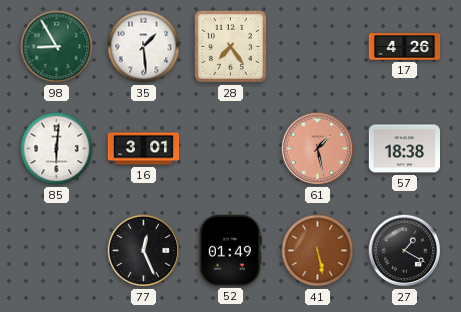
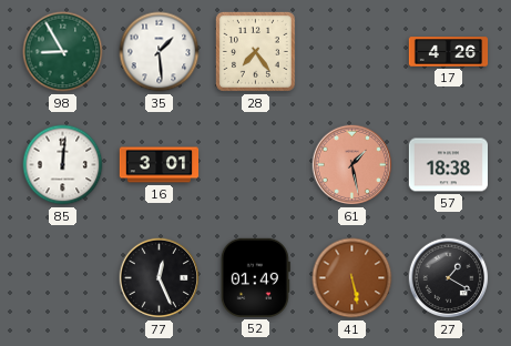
85: 6:01 -> 12:01
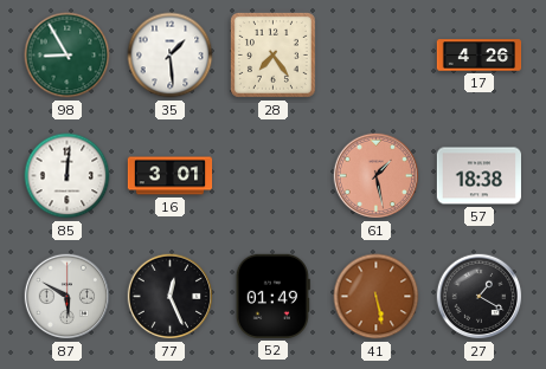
87: none -> 5:50
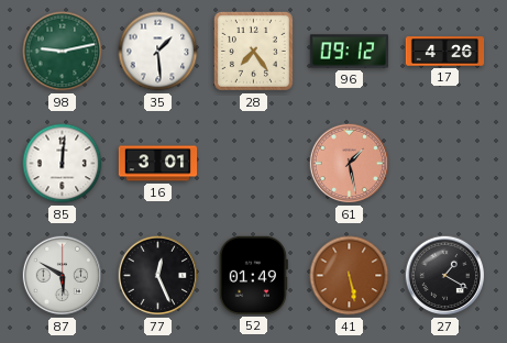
98: 8:55 -> 9:13
96: none -> 09:12
57: 18:38 -> none
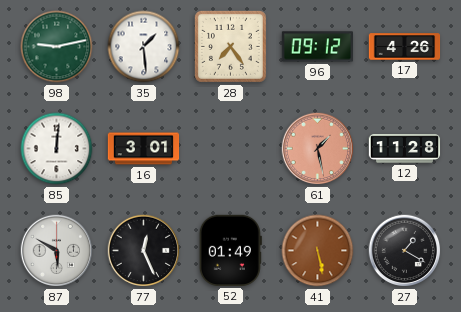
12: none -> 11:28
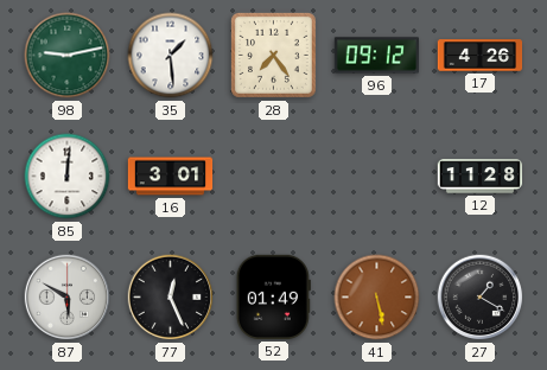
61: 1:28 -> none
